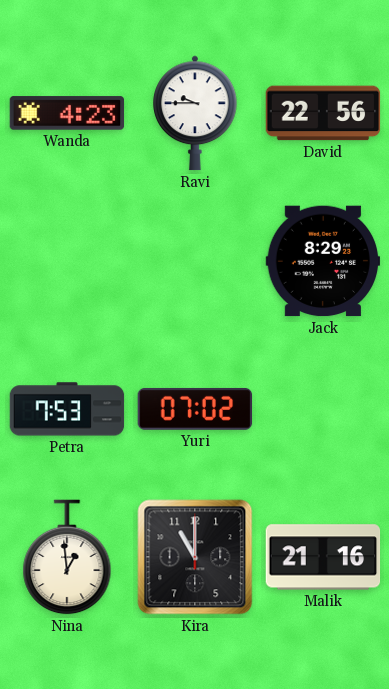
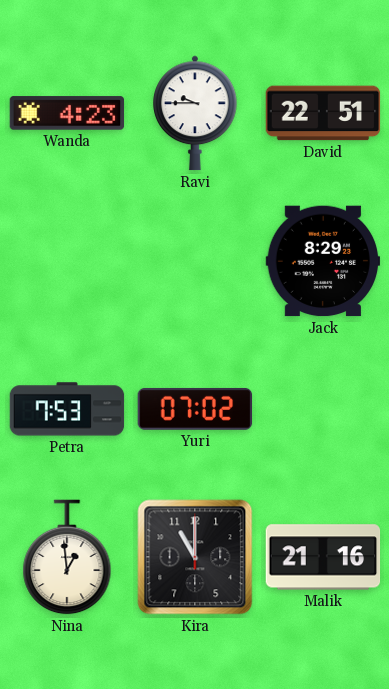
David: 22:56 -> 22:51
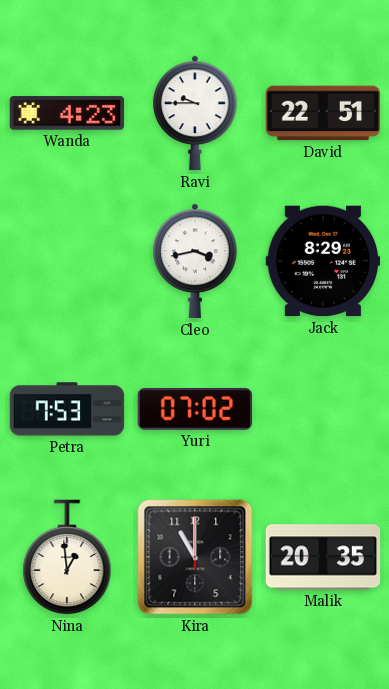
Cleo: none -> 3:43
Malik: 21:16 -> 20:35
